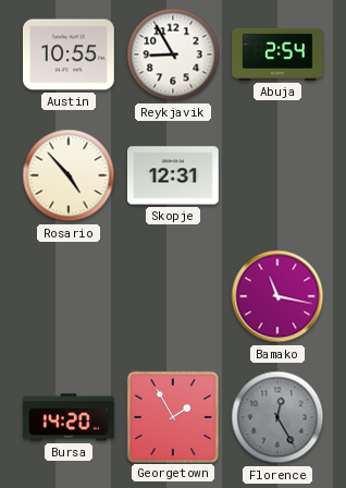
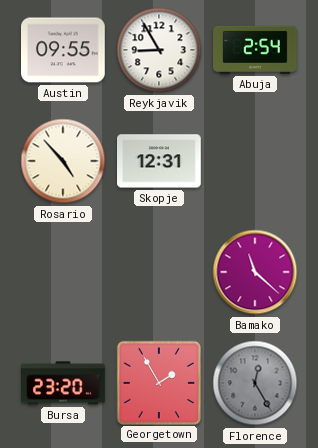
Austin: 10:55 -> 09:55
Bamako: 11:17 -> 11:22
Bursa: 14:20 -> 23:20
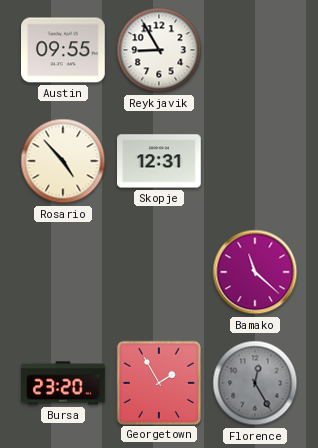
Abuja: 2:54 -> none
